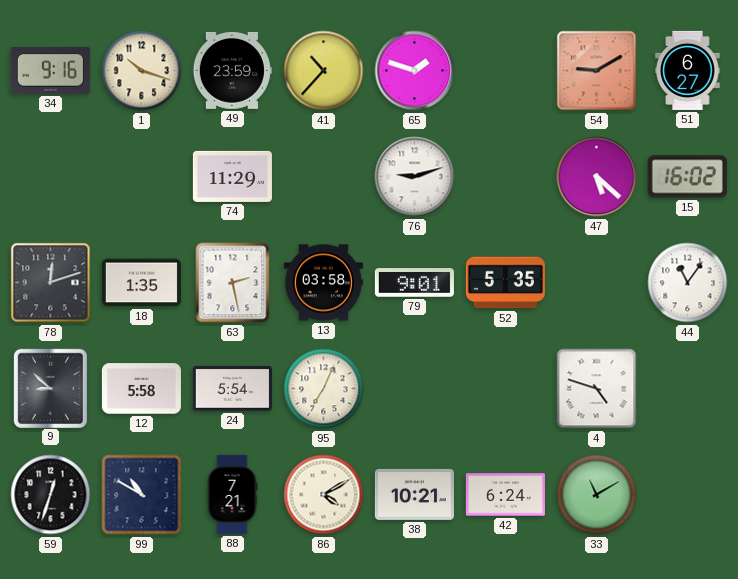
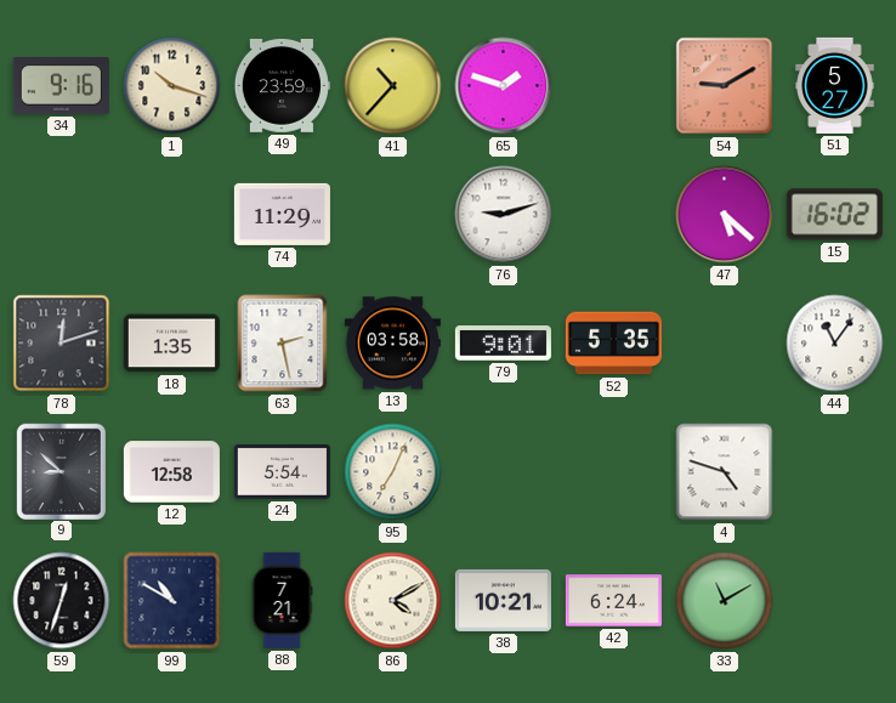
51: 6:27 -> 5:27
12: 5:58 -> 12:58
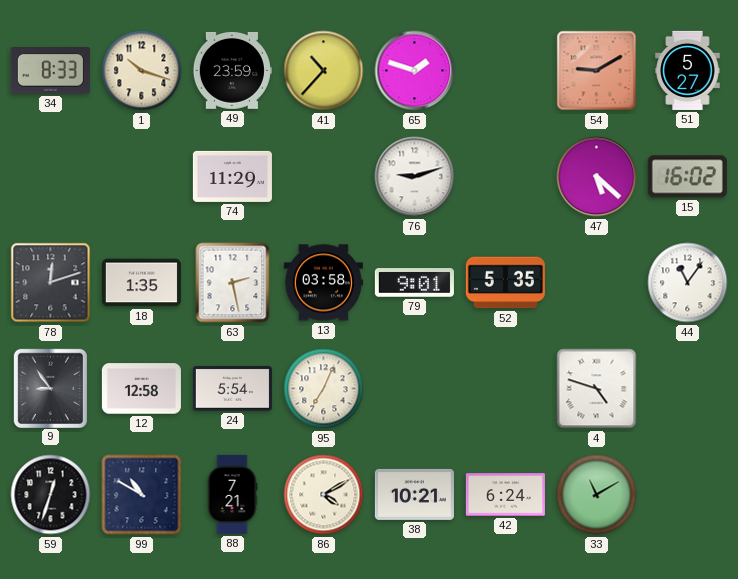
34: 9:16 -> 8:33
9: 8:52 -> 8:54
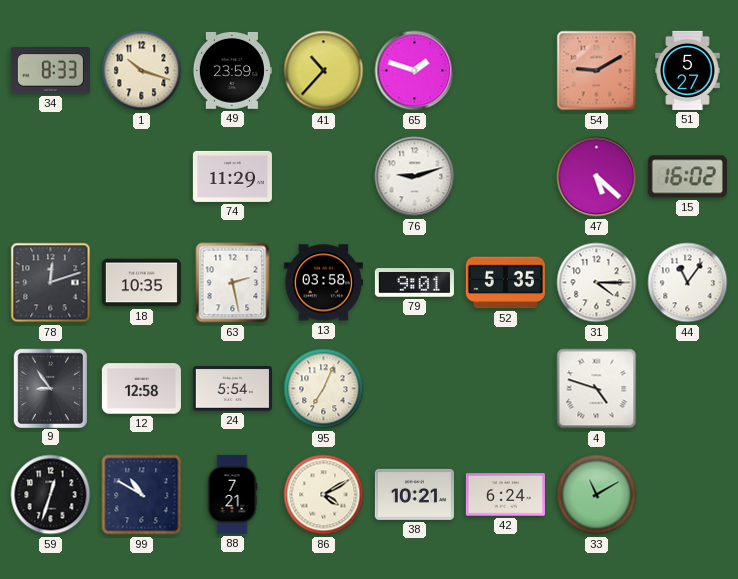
18: 1:35 -> 10:35
31: none -> 4:15
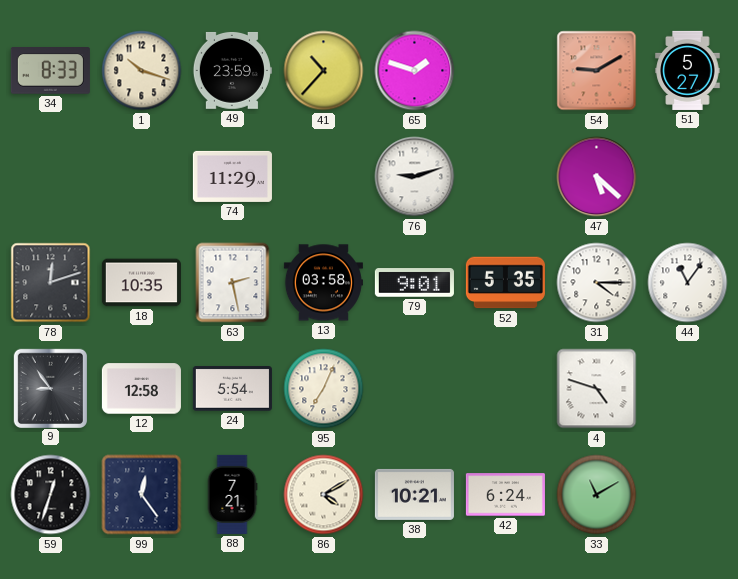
15: 16:02 -> none
99: 10:50 -> 12:24
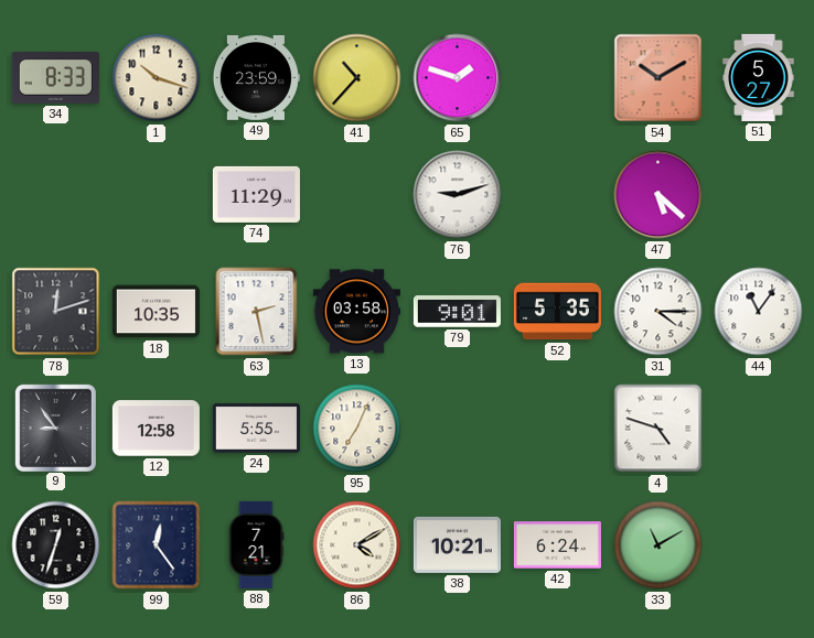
54: 9:10 -> 10:10
24: 5:54 -> 5:55
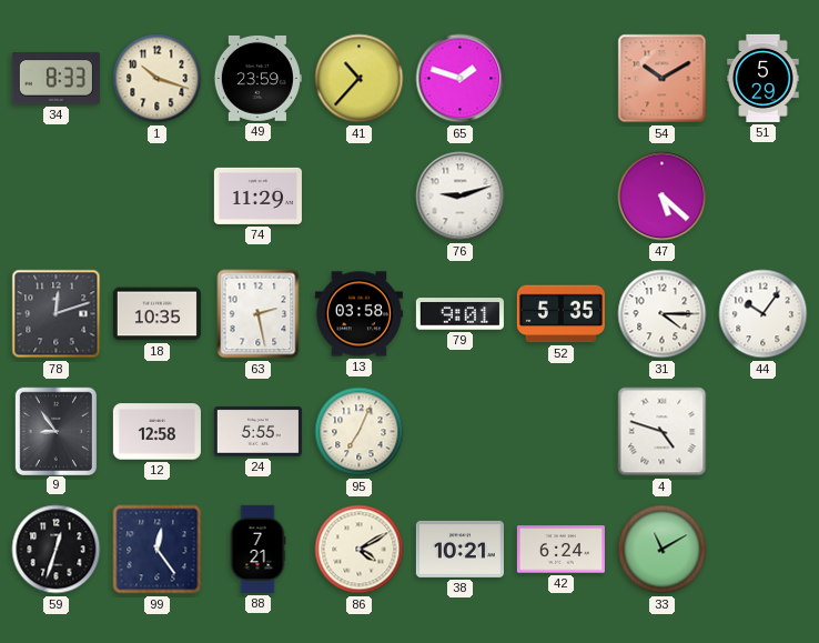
51: 5:27 -> 5:29
44: 11:06 -> 10:06
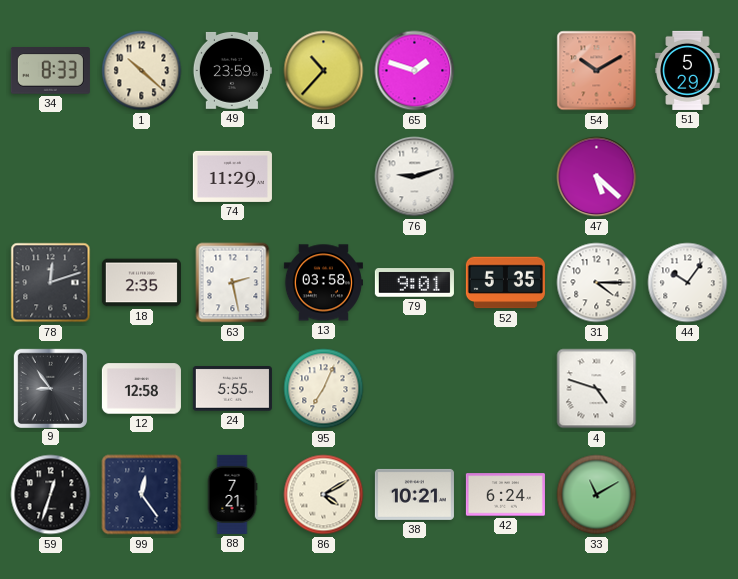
1: 10:18 -> 10:22
18: 10:35 -> 2:35
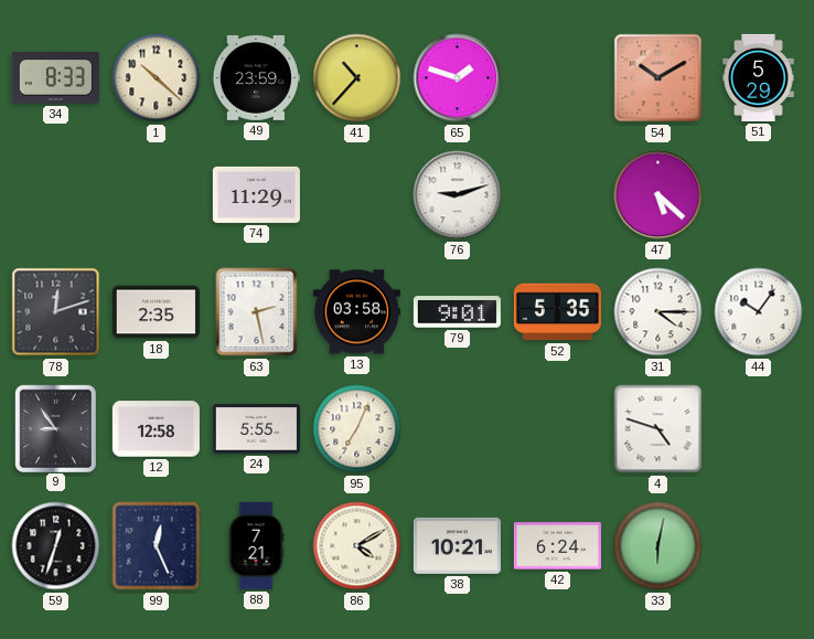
99: 12:24 -> 12:26
33: 11:10 -> 6:02
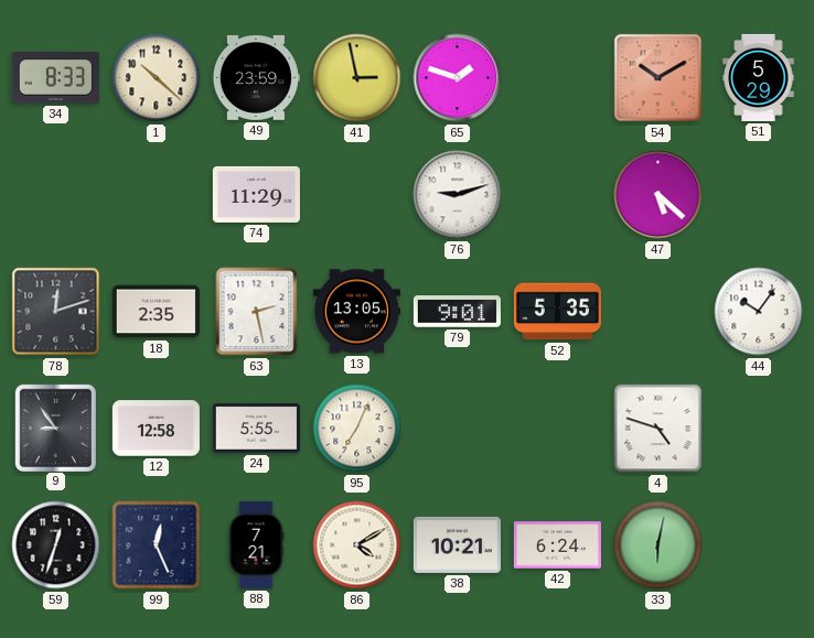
41: 10:37 -> 2:58
13: 03:58 -> 13:05
31: 4:15 -> none
